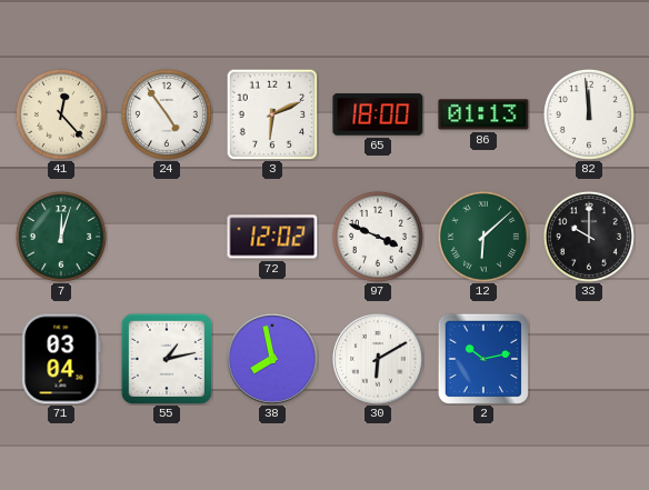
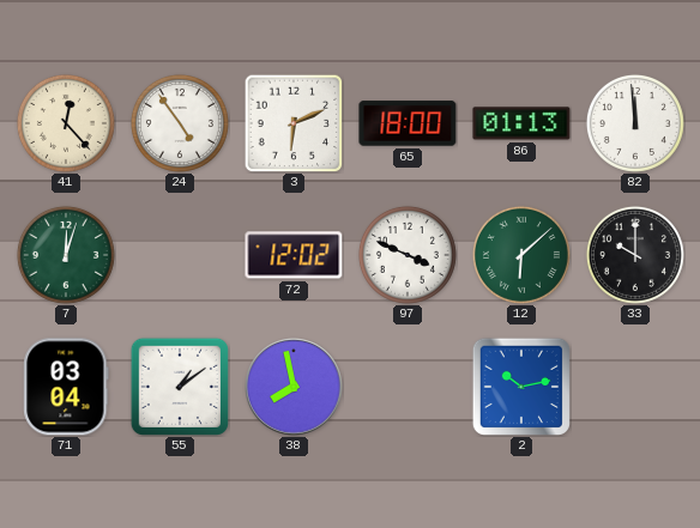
55: 1:13 -> 1:09
30: 6:10 -> none
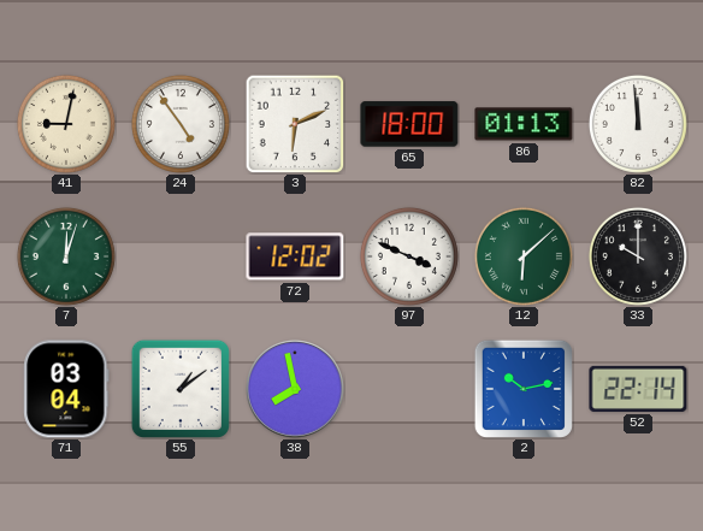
41: 12:23 -> 9:02
52: none -> 22:14
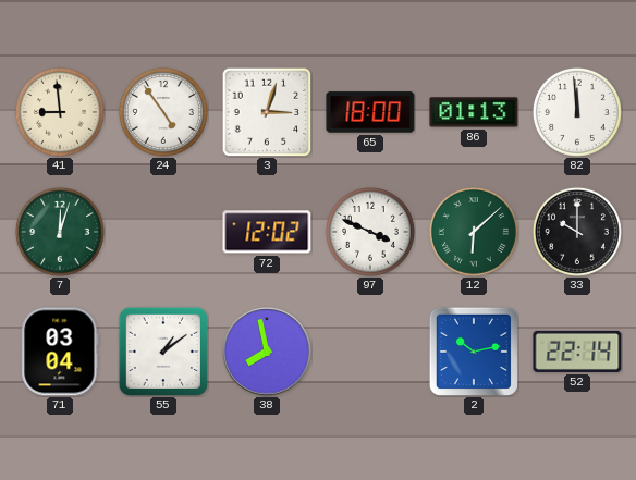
41: 9:02 -> 8:59
3: 6:11 -> 3:03
